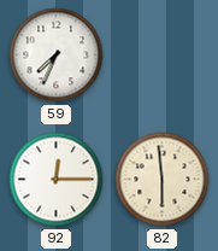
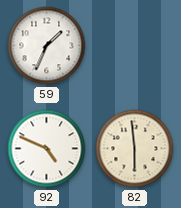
59: 7:34 -> 1:34
92: 12:15 -> 4:49
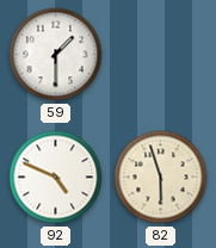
59: 1:34 -> 1:30
82: 5:59 -> 5:57
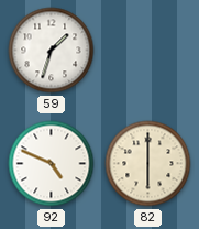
59: 1:30 -> 1:33
82: 5:57 -> 6:00
